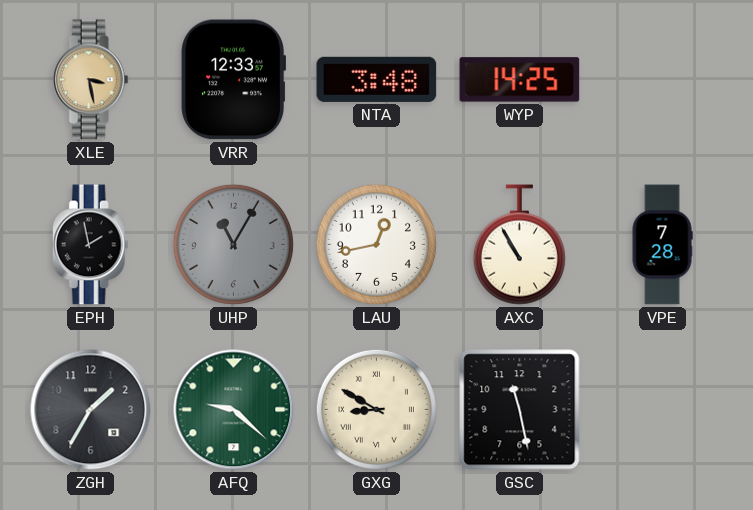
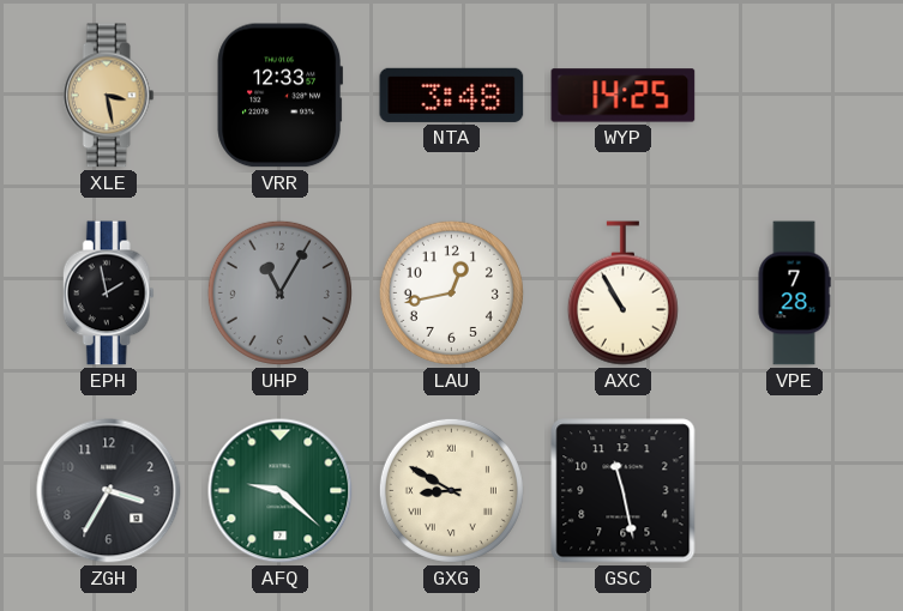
ZGH: 1:35 -> 3:35
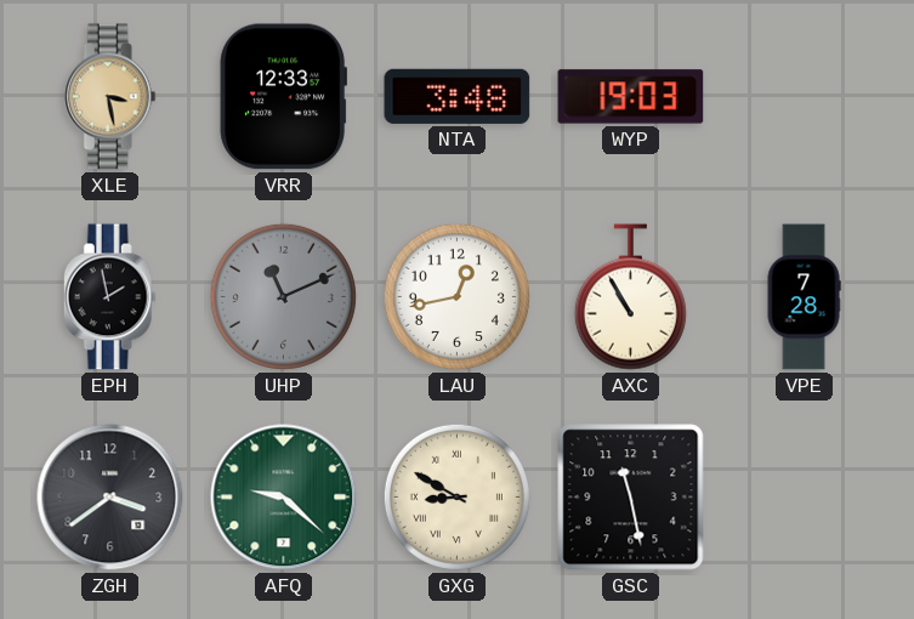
WYP: 14:25 -> 19:03
UHP: 11:05 -> 11:11
ZGH: 3:35 -> 3:39
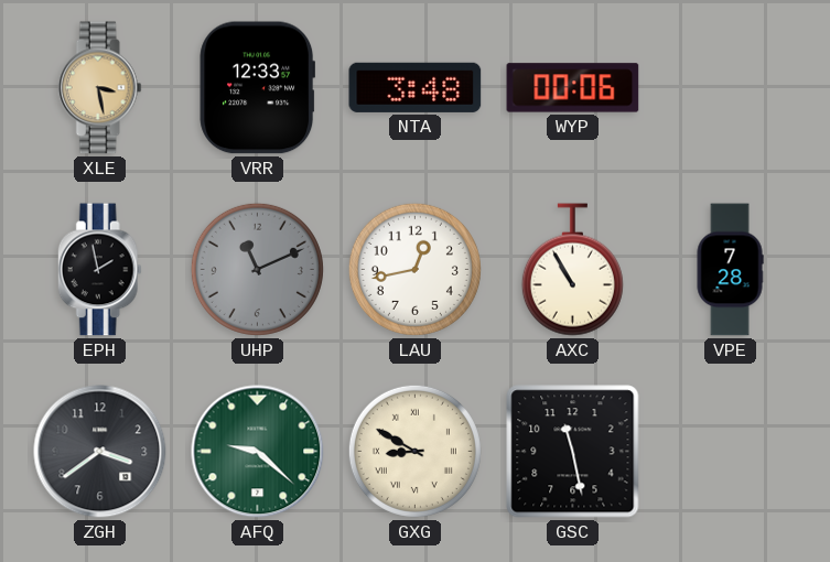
WYP: 19:03 -> 00:06
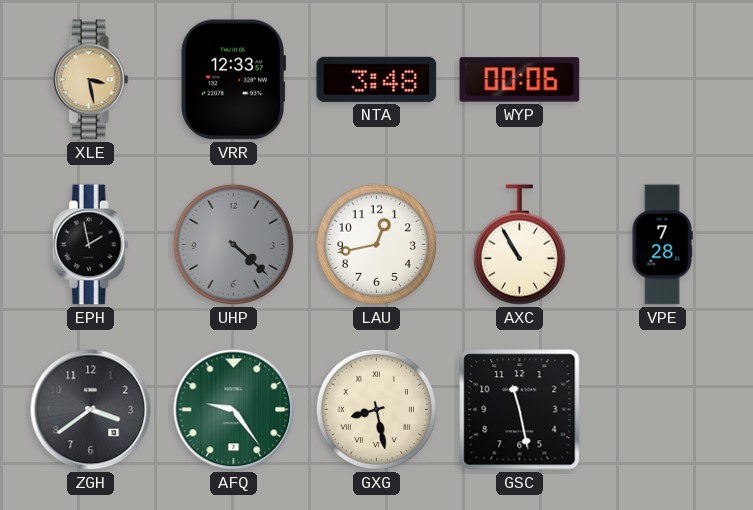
UHP: 11:11 -> 4:22
AFQ: 9:22 -> 9:24
GXG: 8:50 -> 8:28
